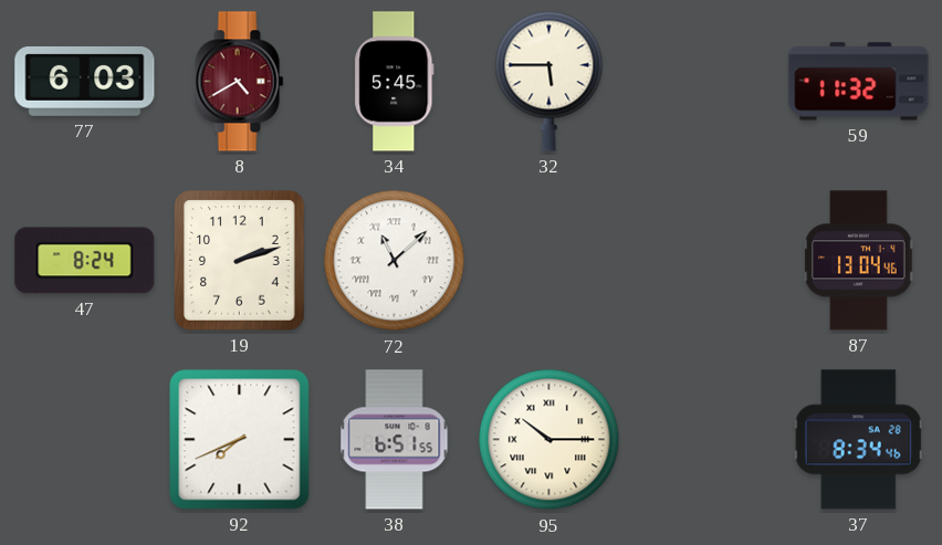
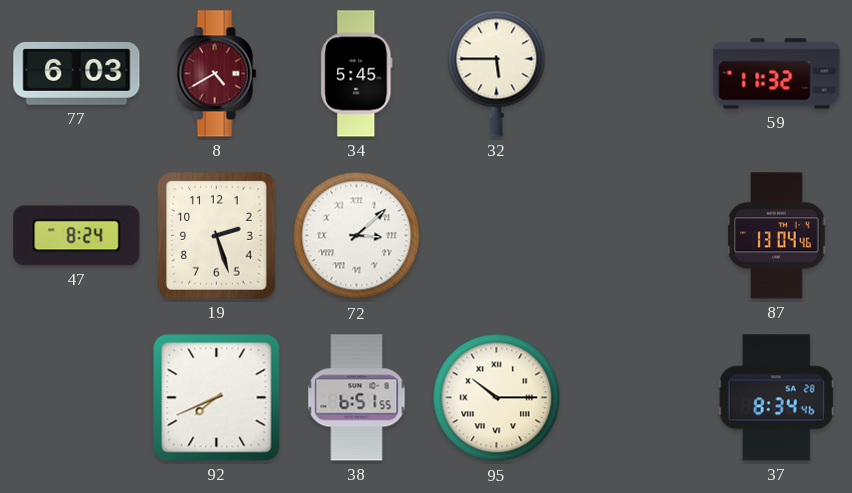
19: 2:12 -> 2:27
72: 11:08 -> 3:08
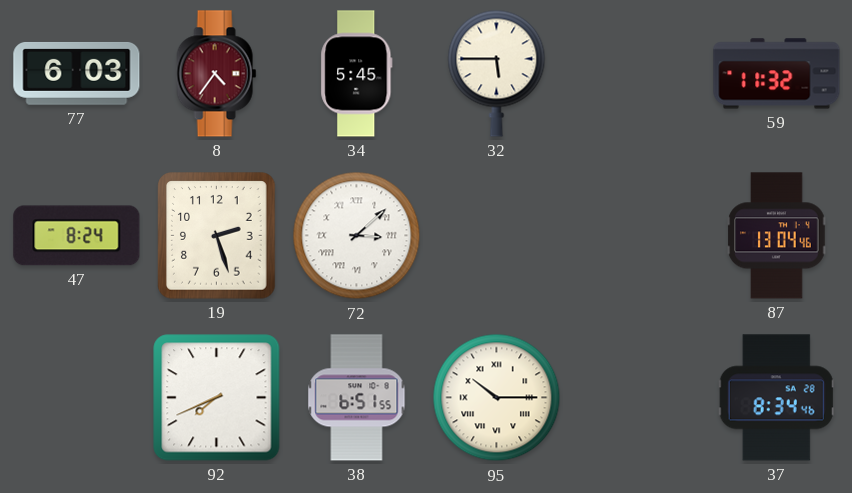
8: 4:40 -> 4:36
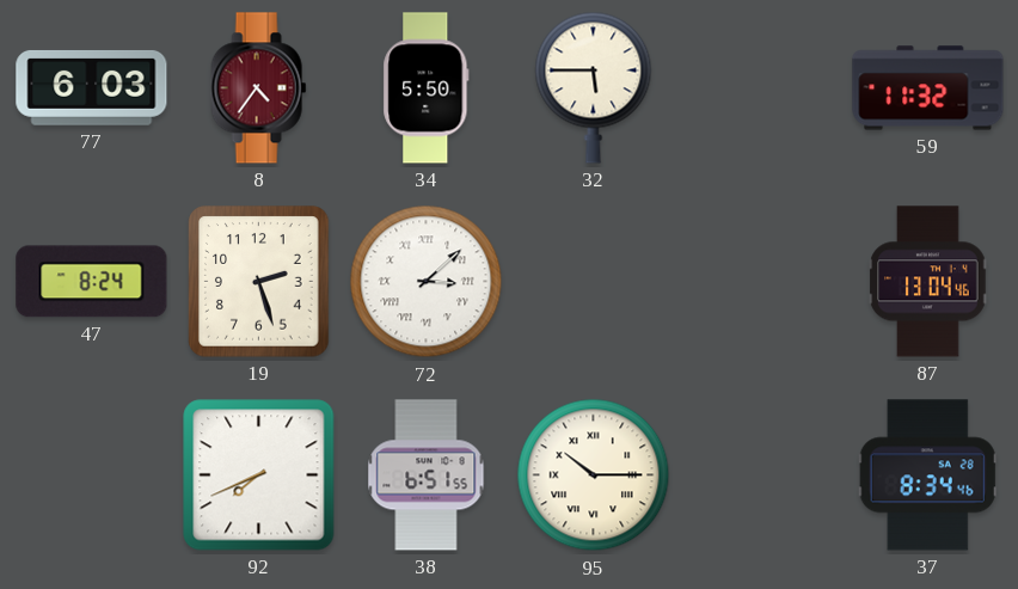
34: 5:45 -> 5:50
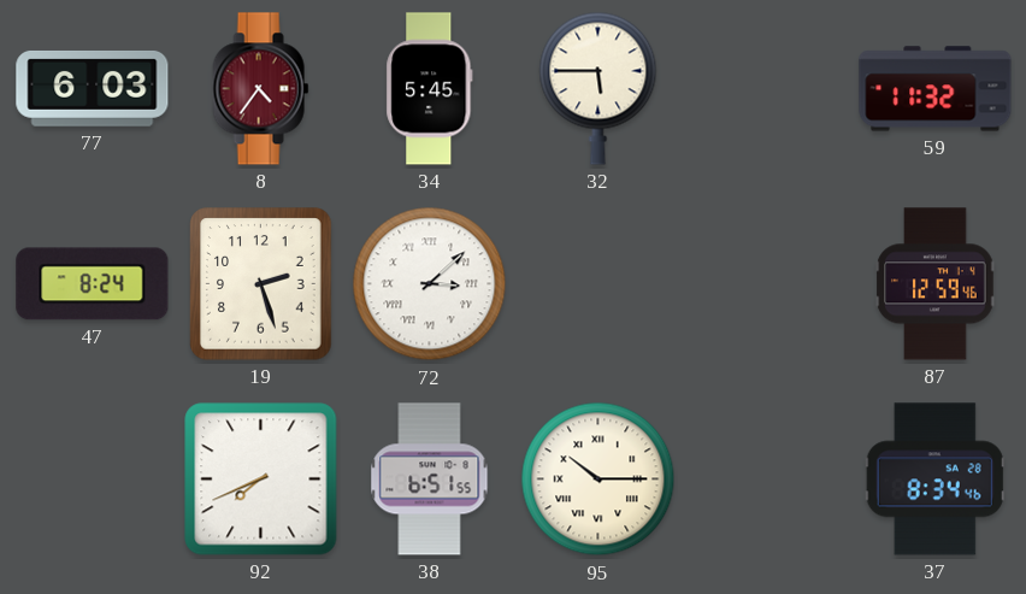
34: 5:50 -> 5:45
87: 13:04 -> 12:59
